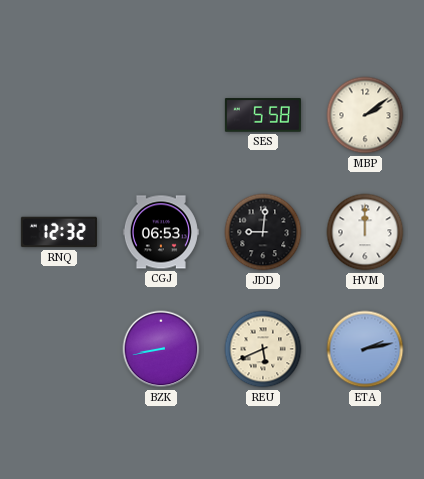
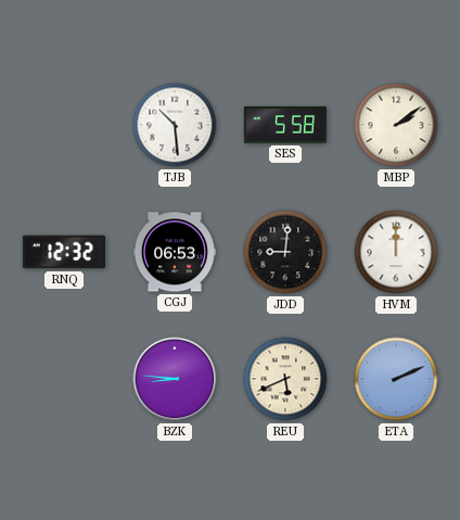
TJB: none -> 10:29
BZK: 8:43 -> 8:46
ETA: 2:13 -> 2:11
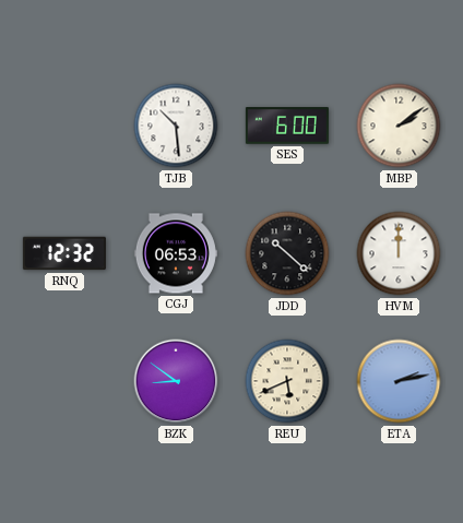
SES: 5:58 -> 6:00
JDD: 9:01 -> 10:22
BZK: 8:46 -> 8:51
ETA: 2:11 -> 2:13
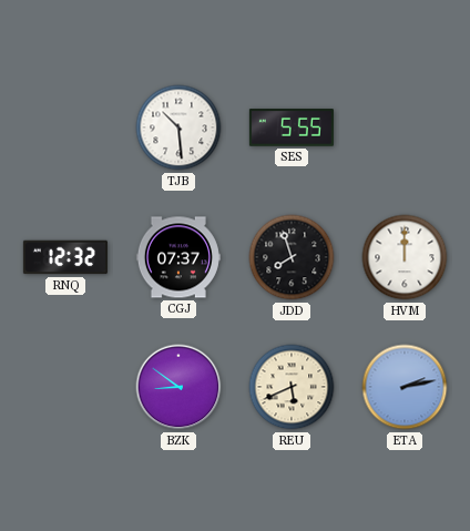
SES: 6:00 -> 5:55
MBP: 2:09 -> none
CGJ: 06:53 -> 07:37
JDD: 10:22 -> 7:57
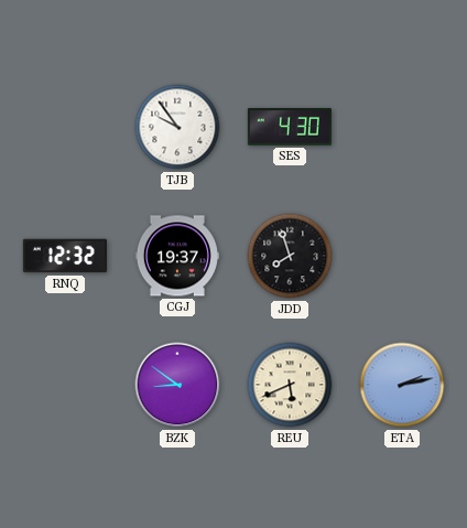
TJB: 10:29 -> 9:54
SES: 5:55 -> 4:30
CGJ: 07:37 -> 19:37
HVM: 12:00 -> none
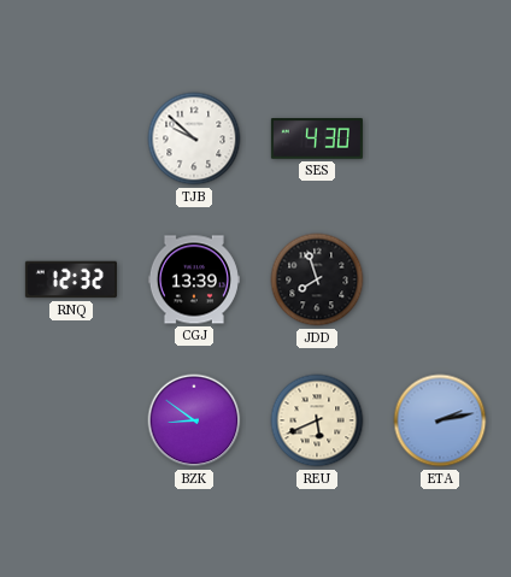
TJB: 9:54 -> 9:52
CGJ: 19:37 -> 13:39
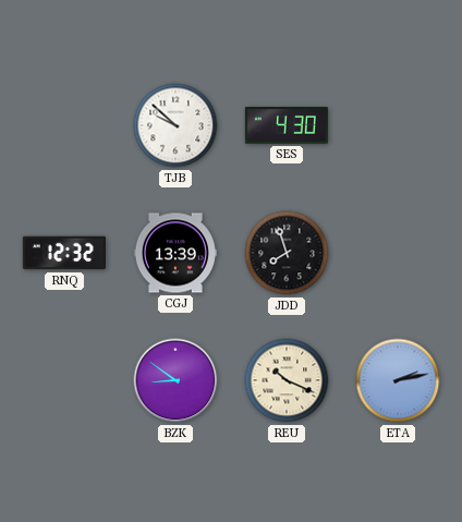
REU: 5:41 -> 10:19
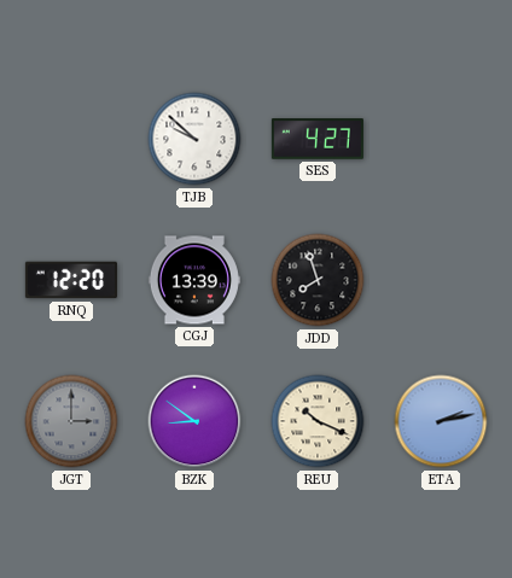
SES: 4:30 -> 4:27
RNQ: 12:32 -> 12:20
JGT: none -> 3:00
